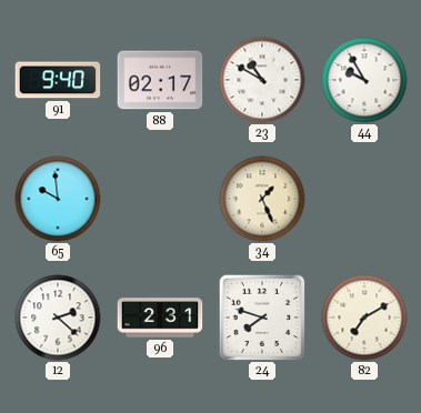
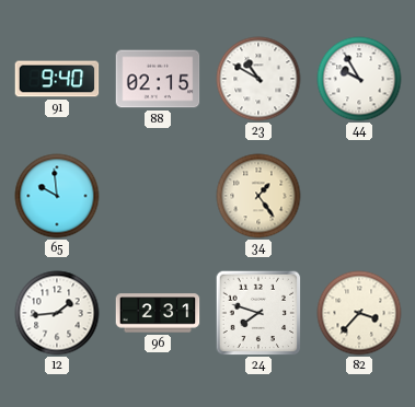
88: 02:17 -> 02:15
34: 1:26 -> 1:24
12: 2:22 -> 1:44
82: 7:10 -> 3:37
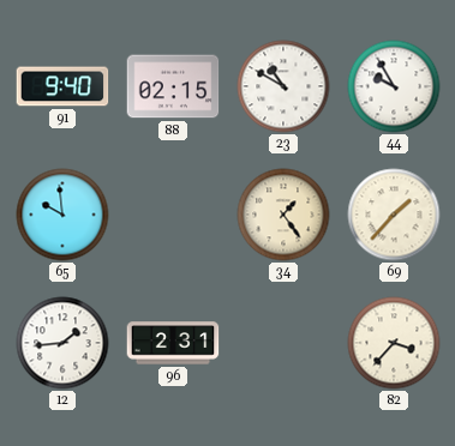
69: none -> 1:37
24: 7:48 -> none
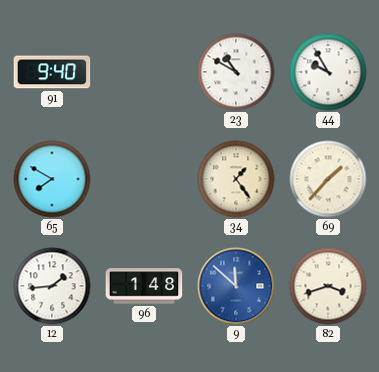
88: 02:15 -> none
65: 9:59 -> 7:50
96: 2:31 -> 1:48
9: none -> 11:52
82: 3:37 -> 3:42
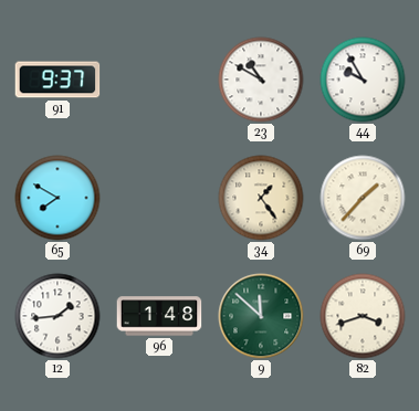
91: 9:40 -> 9:37
9 dial: blue -> green
